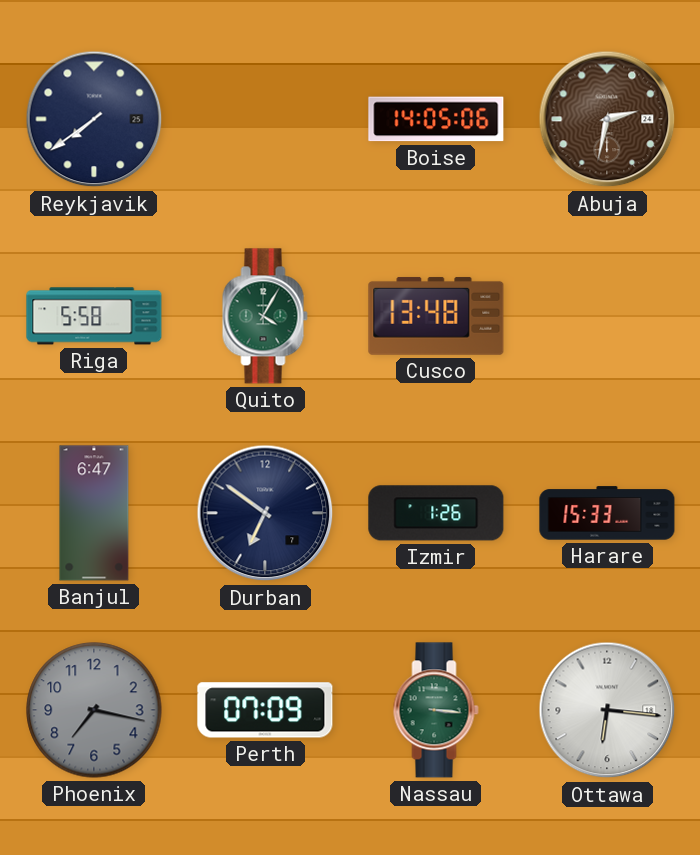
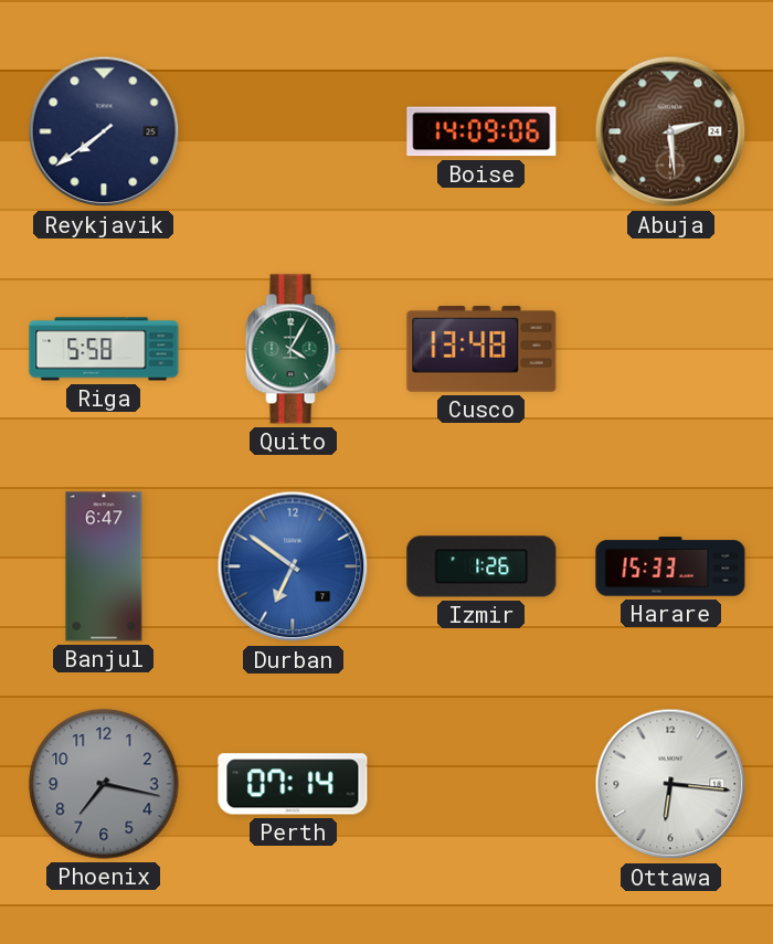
Boise: 14:05 -> 14:09
Abuja: 2:32 -> 2:29
Durban dial: navy -> blue
Perth: 07:09 -> 07:14
Nassau: 3:16 -> none
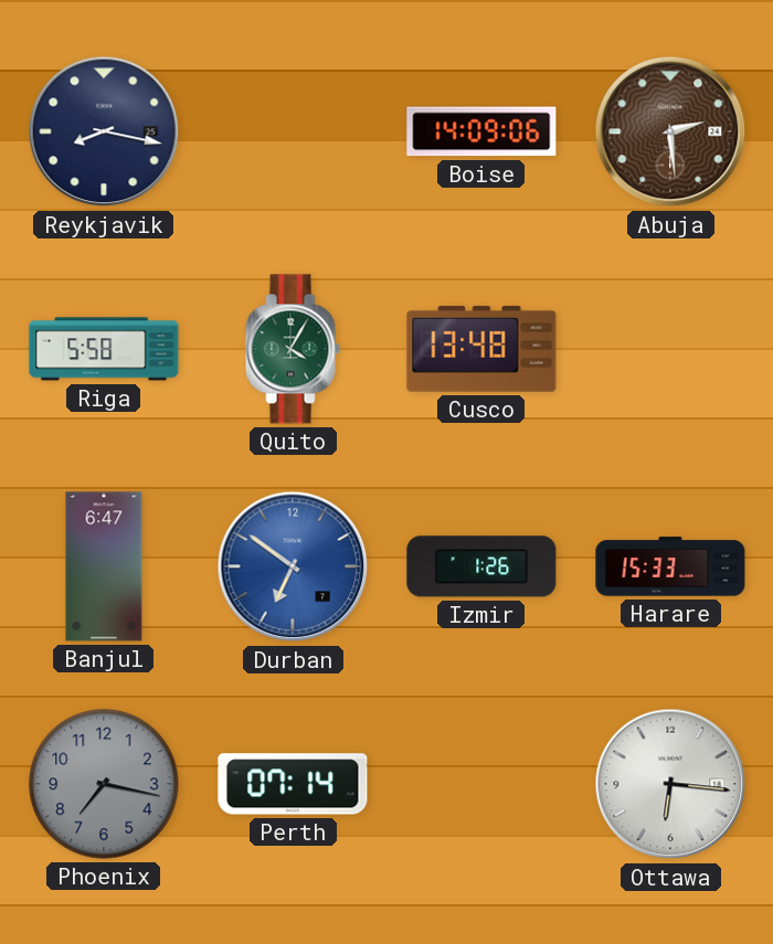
Reykjavik: 7:39 -> 8:17
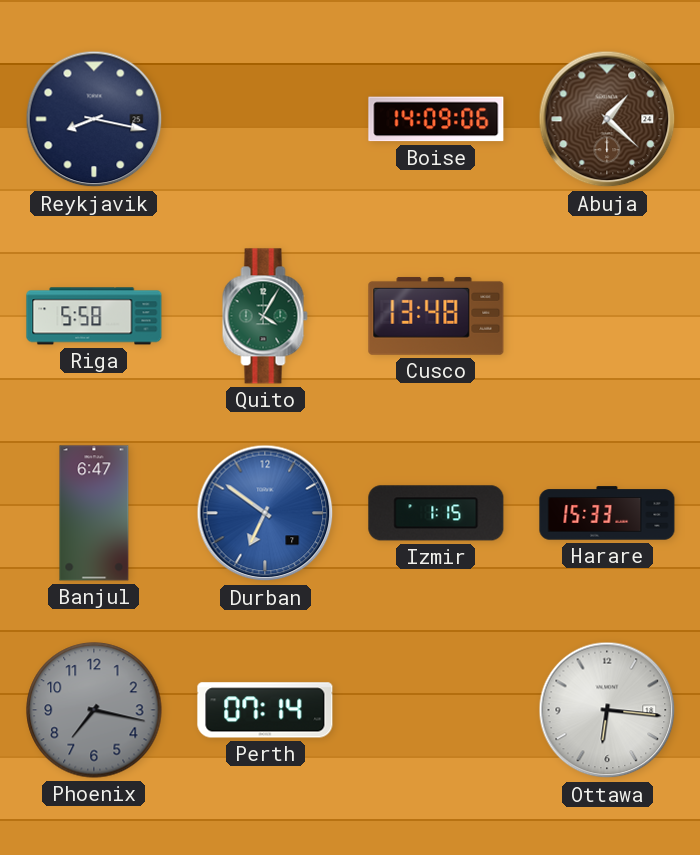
Abuja: 2:29 -> 1:22
Izmir: 1:26 -> 1:15
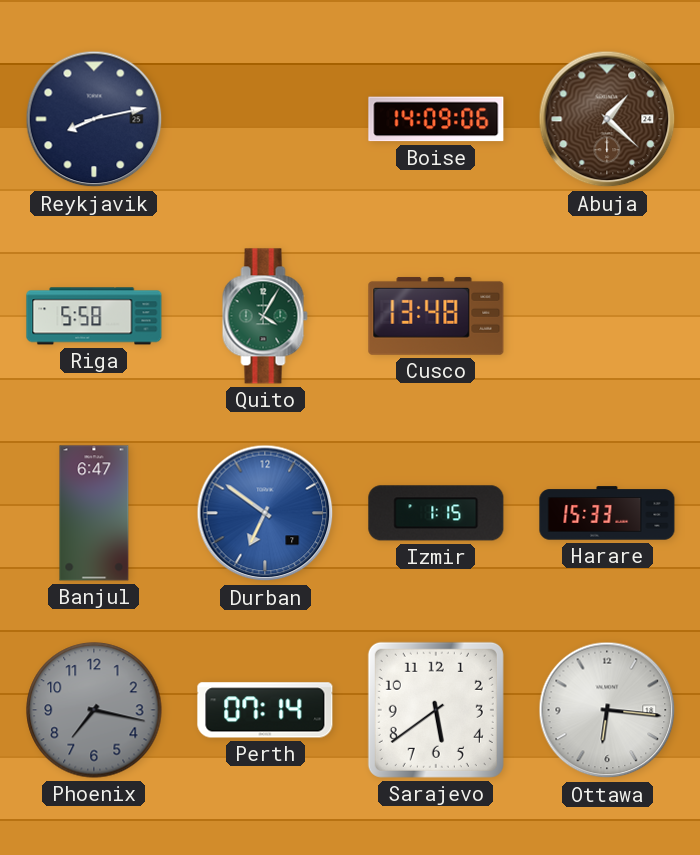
Reykjavik: 8:17 -> 8:13
Sarajevo: none -> 5:39
